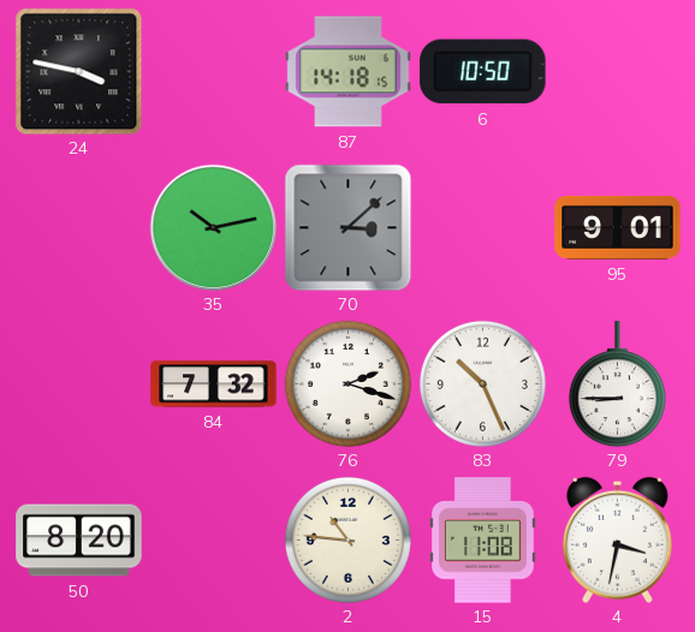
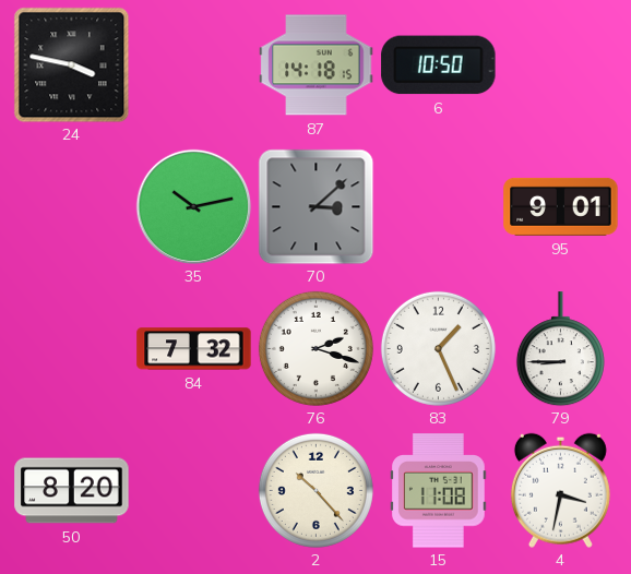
83: 10:26 -> 1:26
2: 10:46 -> 10:23
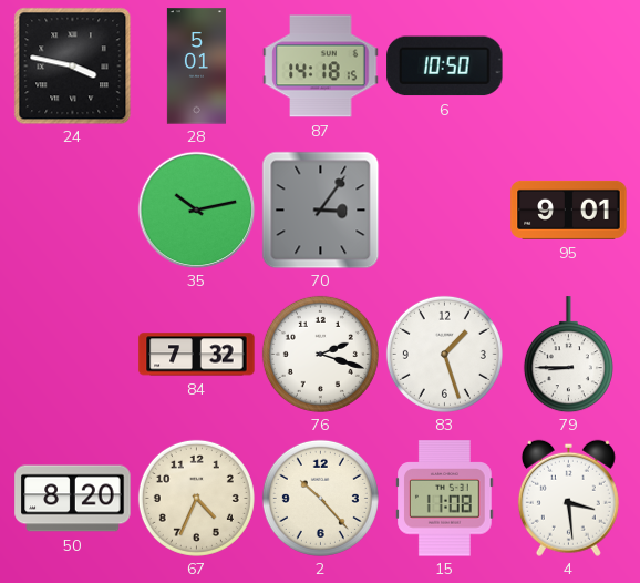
28: none -> 5:01
70: 3:08 -> 3:06
83: 1:26 -> 1:27
67: none -> 4:34
4: 3:32 -> 3:29
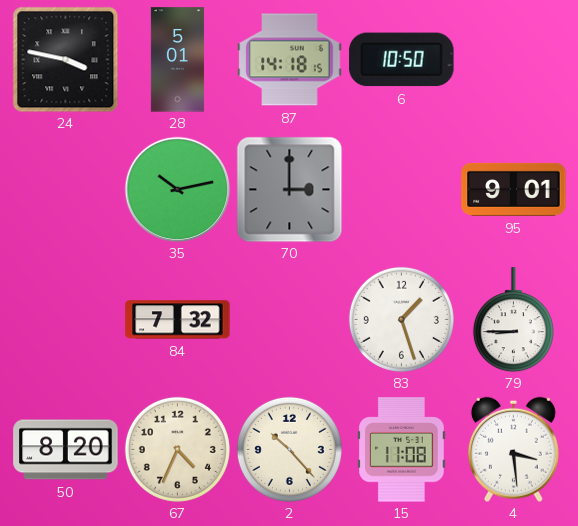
70: 3:06 -> 3:00
76: 2:18 -> none
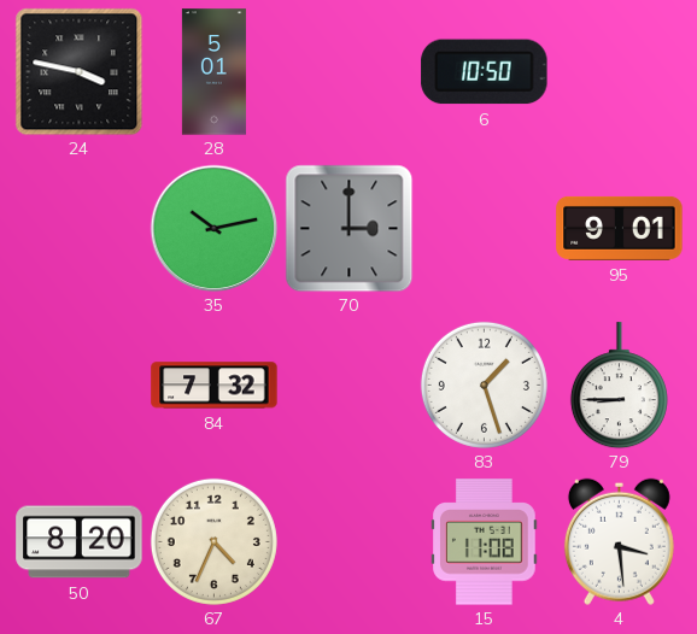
87: 14:18 -> none
2: 10:23 -> none
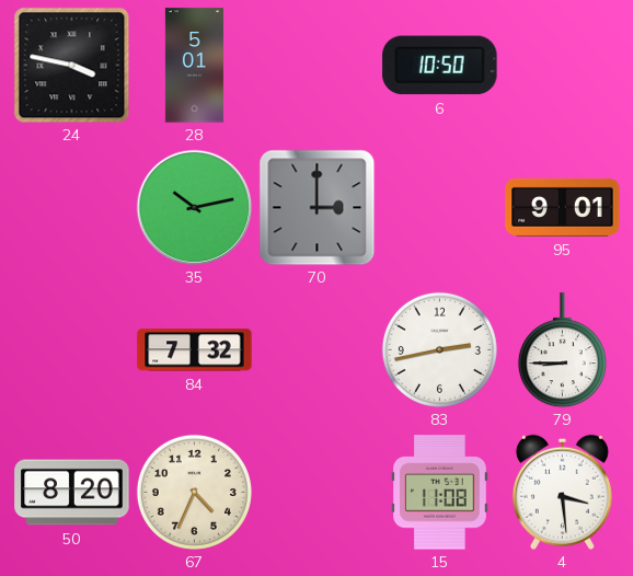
83: 1:27 -> 2:43
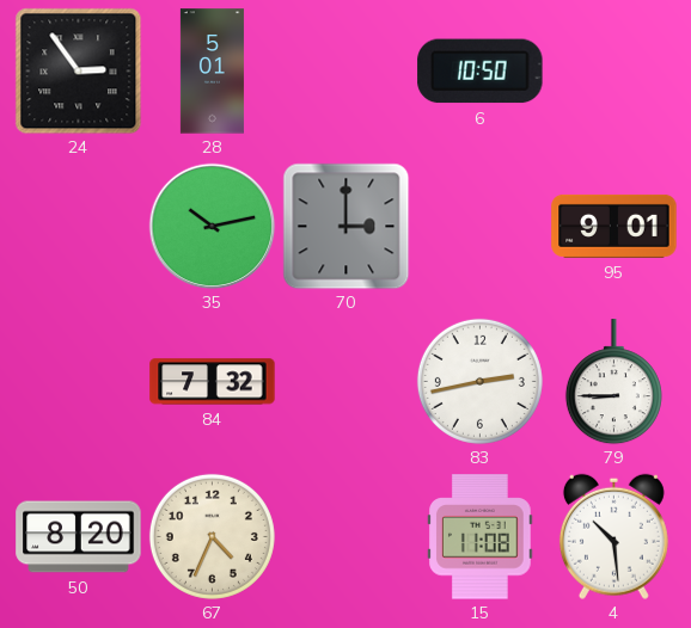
24: 3:47 -> 2:54
4: 3:29 -> 10:29
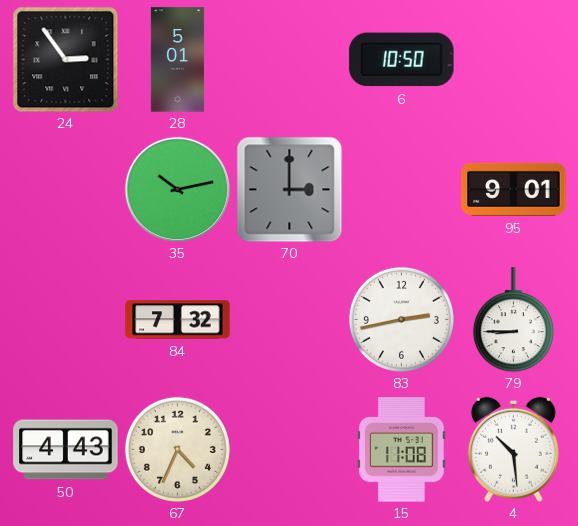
50: 8:20 -> 4:43
